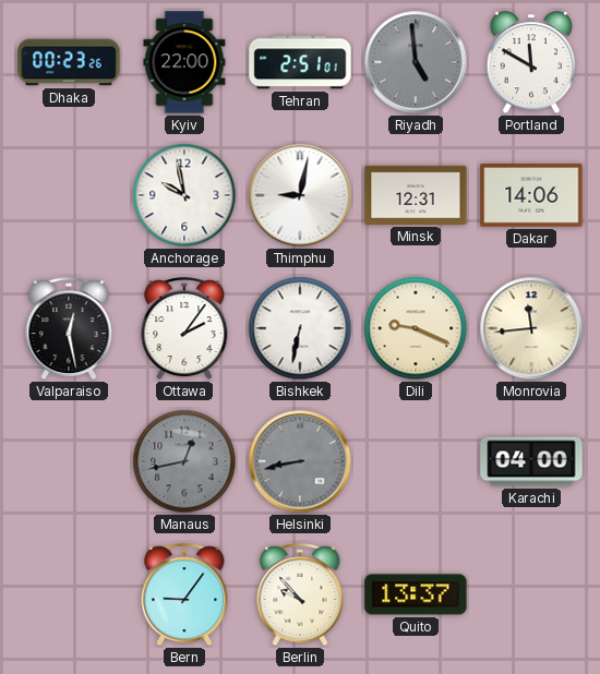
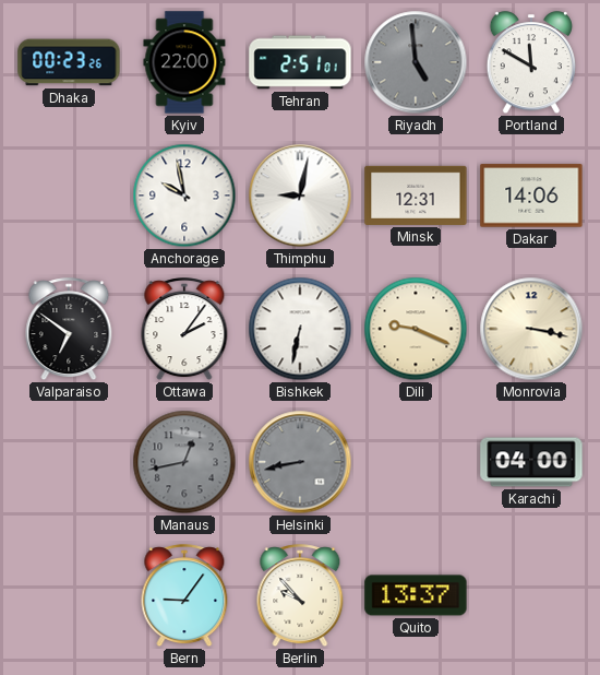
Valparaiso: 12:28 -> 6:51
Monrovia: 11:44 -> 3:17
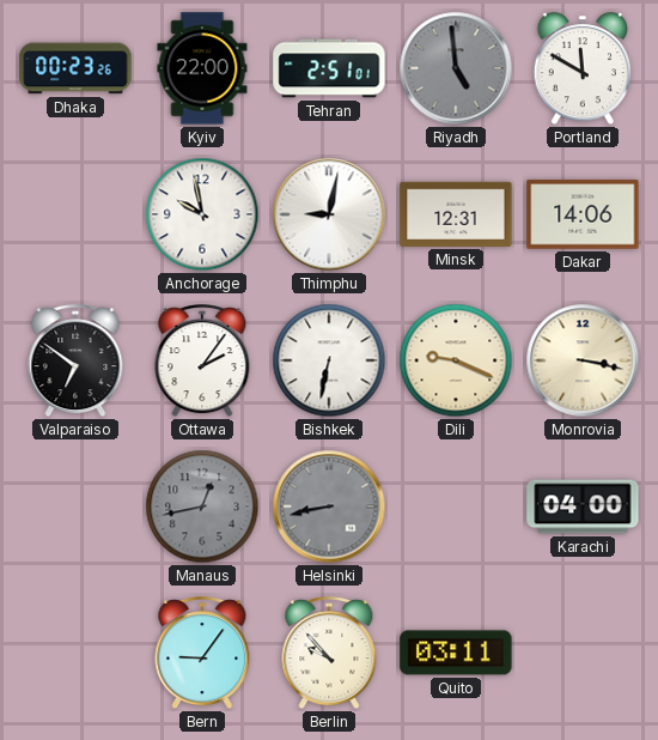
Quito: 13:37 -> 03:11
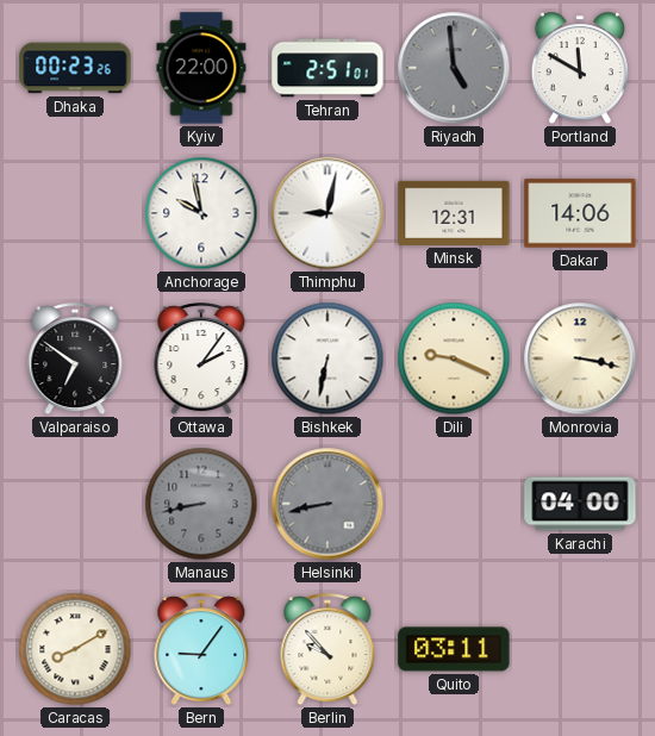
Manaus: 12:43 -> 8:43
Caracas: none -> 8:10
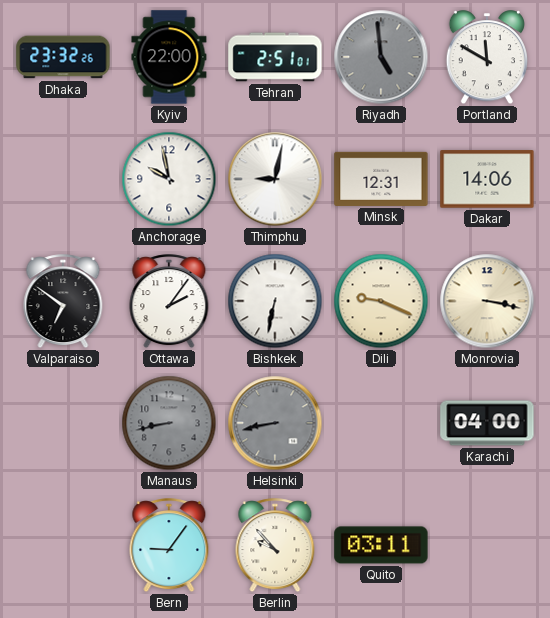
Dhaka: 00:23 -> 23:32
Caracas: 8:10 -> none
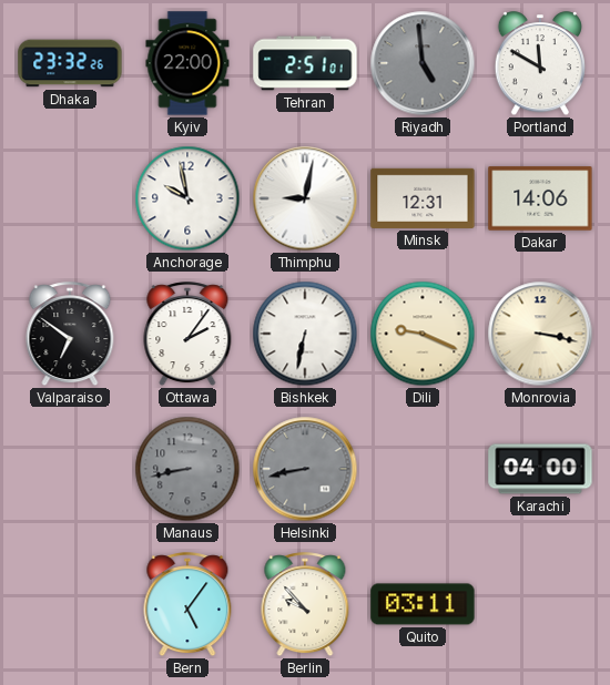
Bern: 9:06 -> 5:06
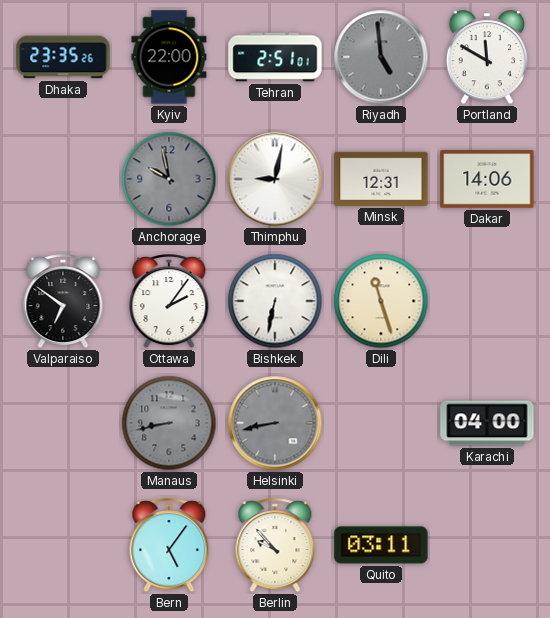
Dhaka: 23:32 -> 23:35
Anchorage dial: white -> grey
Dili: 9:19 -> 11:27
Monrovia: 3:17 -> none
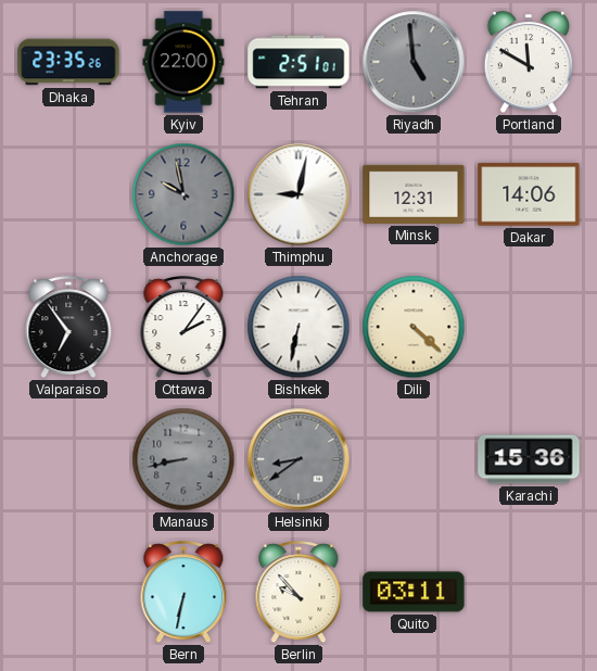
Valparaiso: 6:51 -> 6:54
Dili: 11:27 -> 4:22
Helsinki: 8:43 -> 8:39
Karachi: 04:00 -> 15:36
Bern: 5:06 -> 6:32
